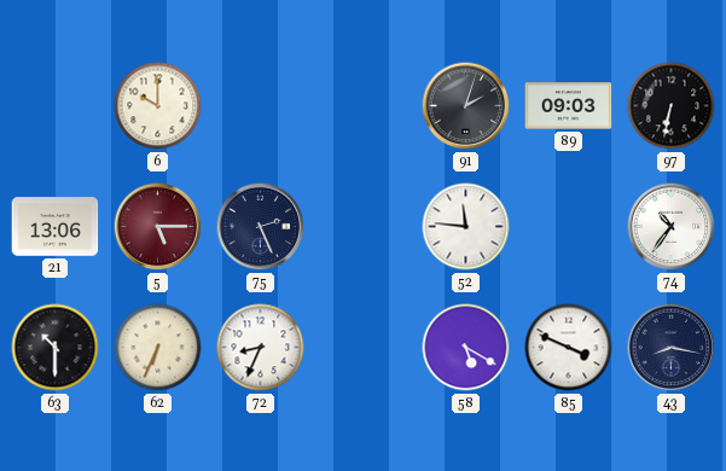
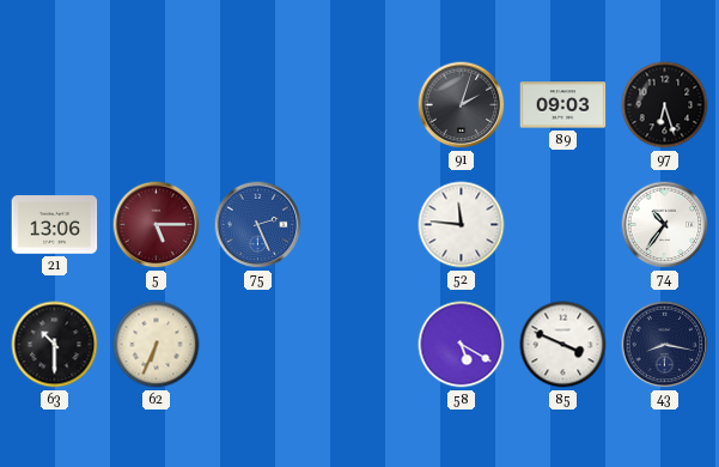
6: 10:00 -> none
97: 6:32 -> 6:27
75 dial: navy -> blue
72: 8:34 -> none
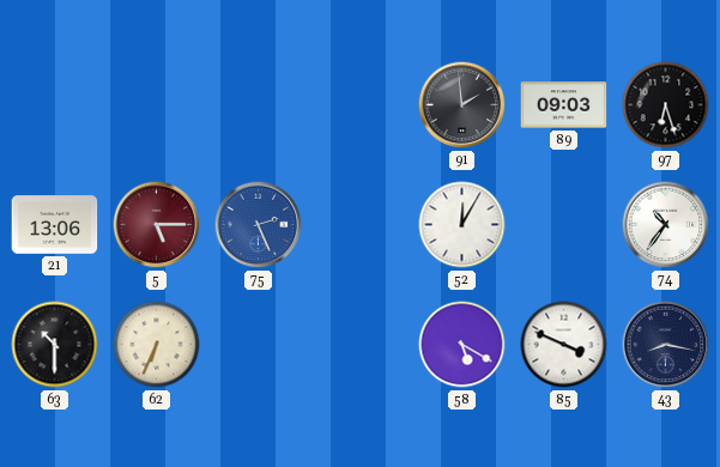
91: 2:03 -> 1:59
52: 11:46 -> 12:05
